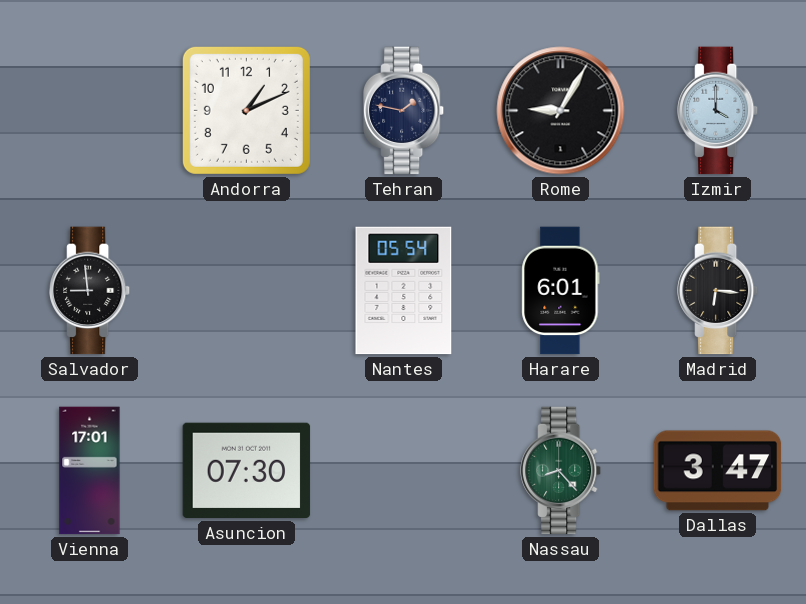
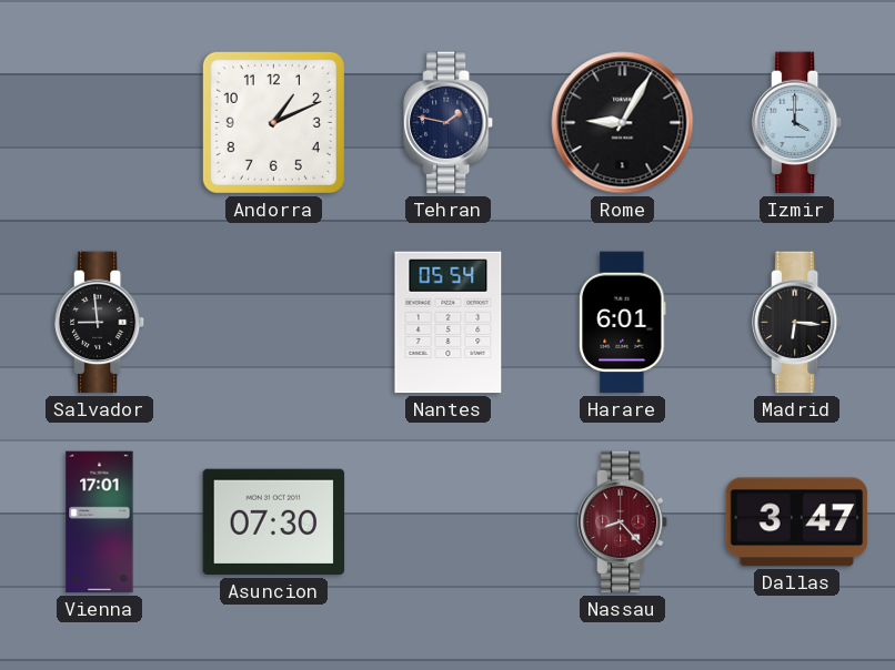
Nassau dial: green -> burgundy
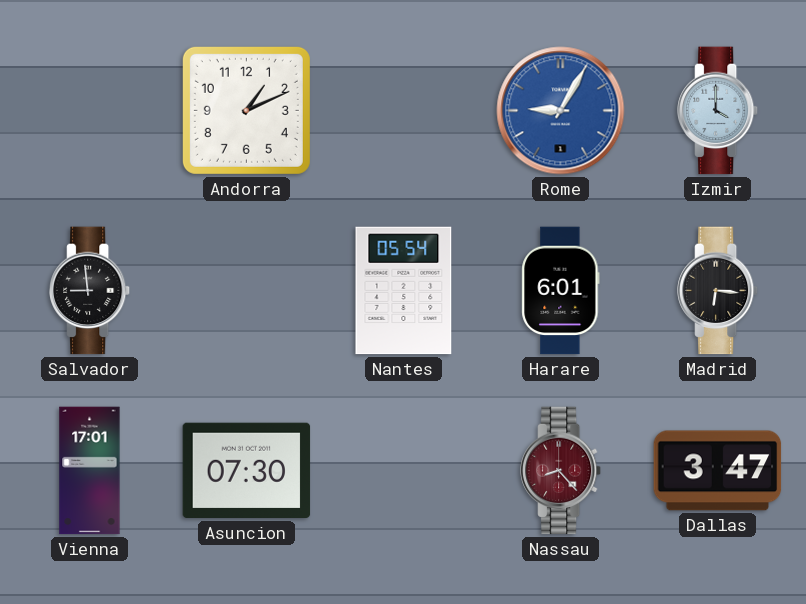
Tehran: 1:47 -> none
Rome dial: black -> blue
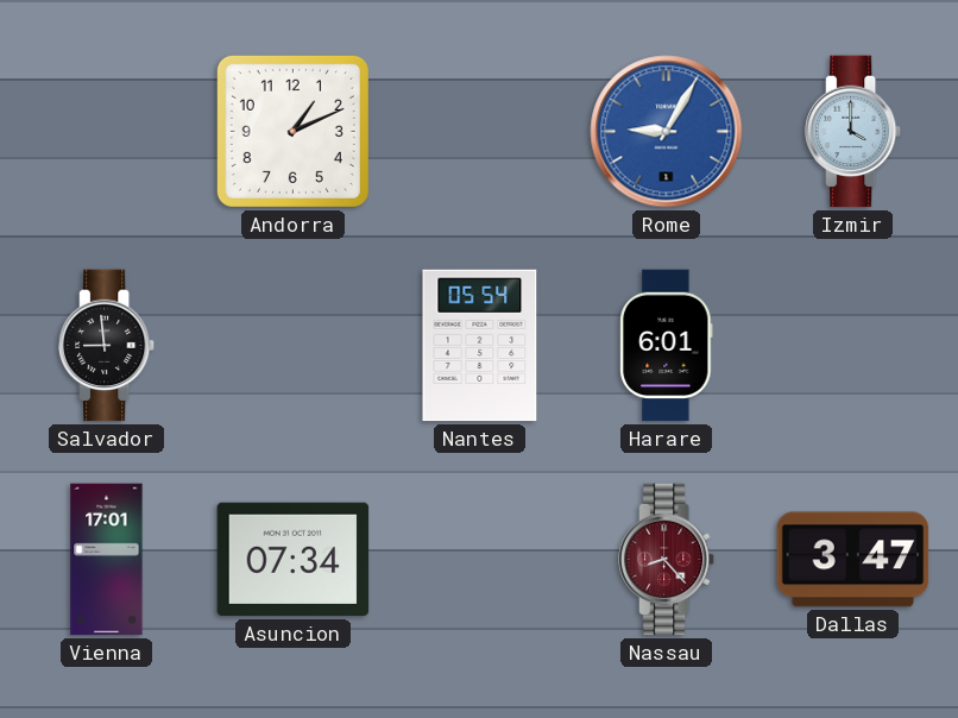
Madrid: 6:16 -> none
Asuncion: 07:30 -> 07:34
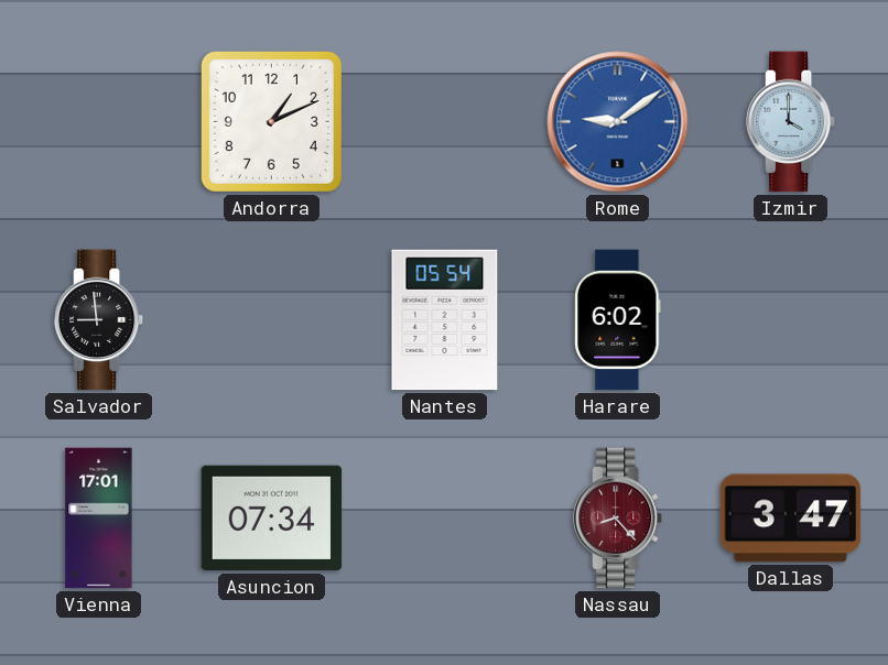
Rome: 9:05 -> 9:09
Harare: 6:01 -> 6:02
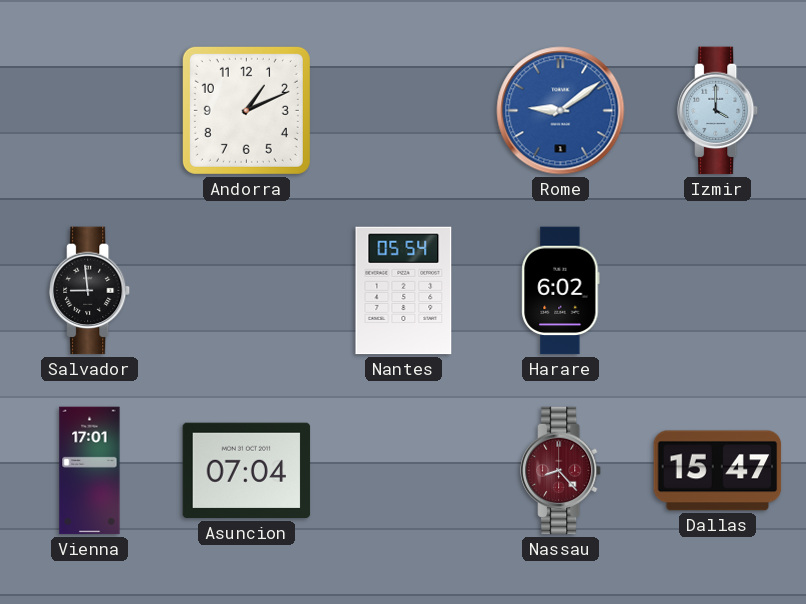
Asuncion: 07:34 -> 07:04
Dallas: 3:47 -> 15:47
